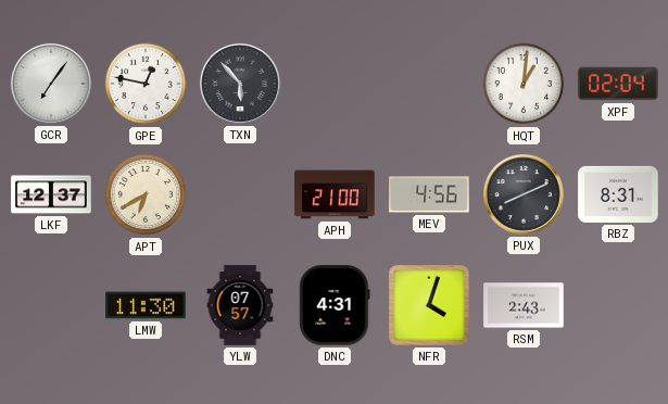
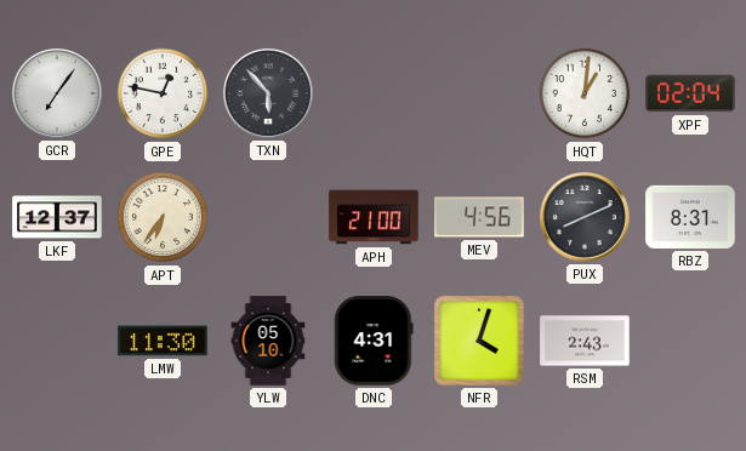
APT: 6:40 -> 6:36
YLW: 07:57 -> 05:10
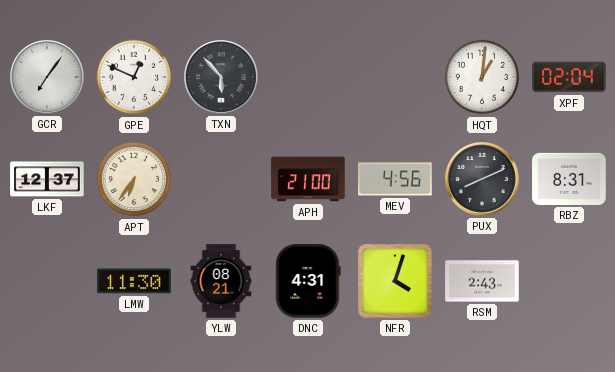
GPE: 12:47 -> 12:49
YLW: 05:10 -> 08:21
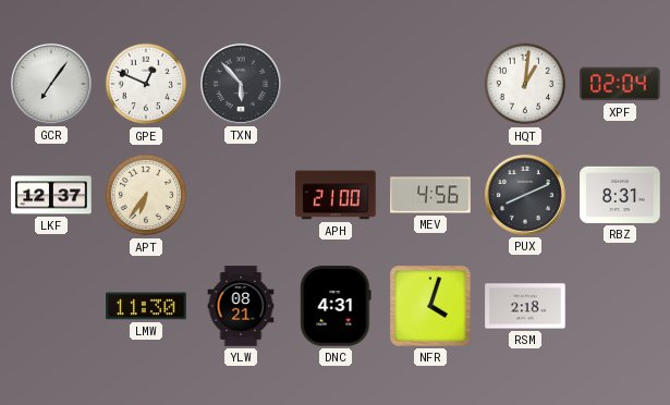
RSM: 2:43 -> 2:18
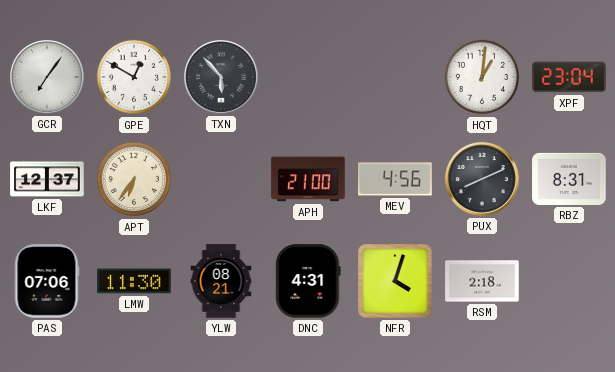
GPE: 12:49 -> 12:50
XPF: 02:04 -> 23:04
PAS: none -> 07:06
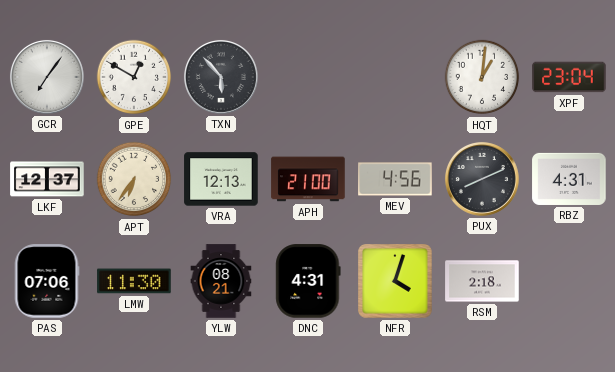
VRA: none -> 12:13
RBZ: 8:31 -> 4:31
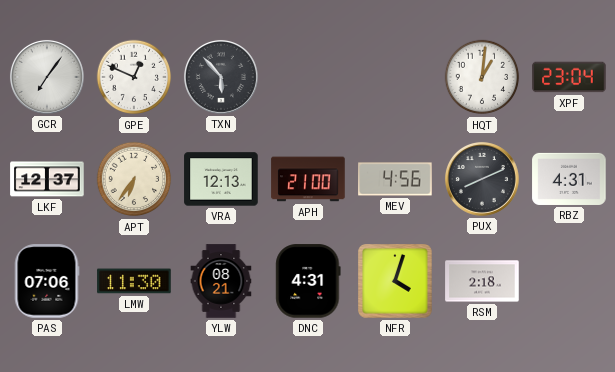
GPE: 12:50 -> 12:49
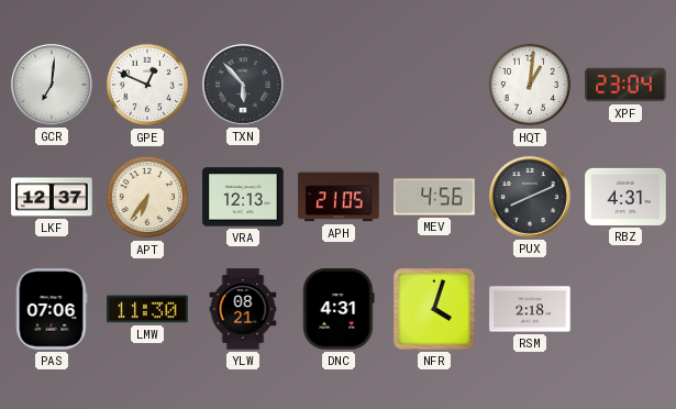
GCR: 7:06 -> 7:01
APH: 21:00 -> 21:05
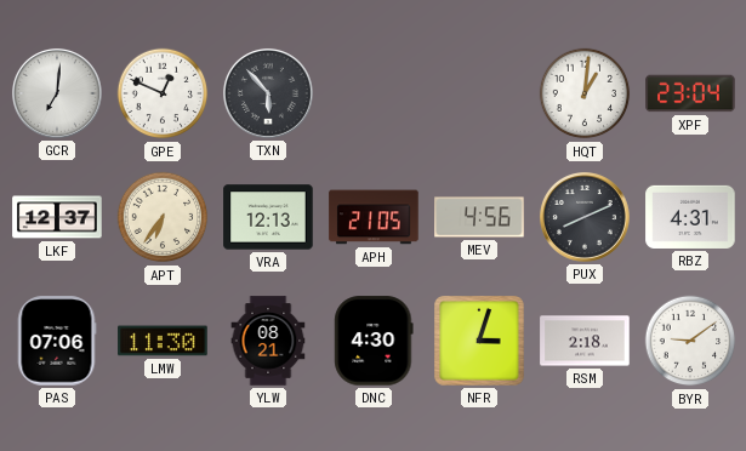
DNC: 4:31 -> 4:30
NFR: 4:03 -> 3:03
BYR: none -> 9:09
